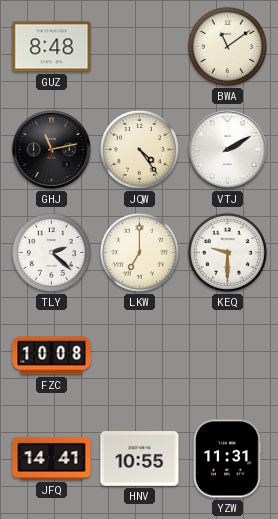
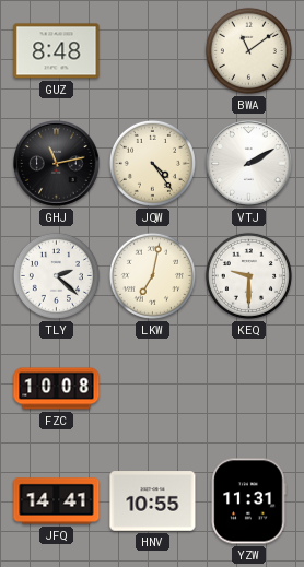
LKW: 7:00 -> 7:02
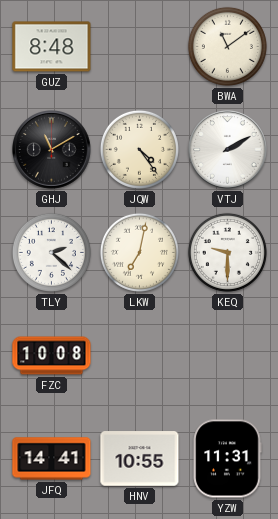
GHJ: 11:13 -> 11:10
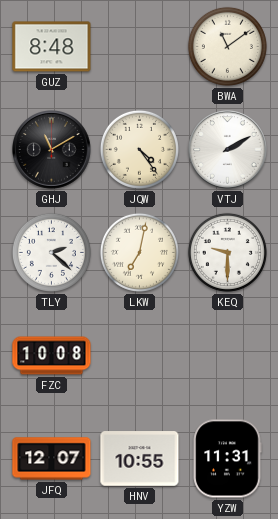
JFQ: 14:41 -> 12:07
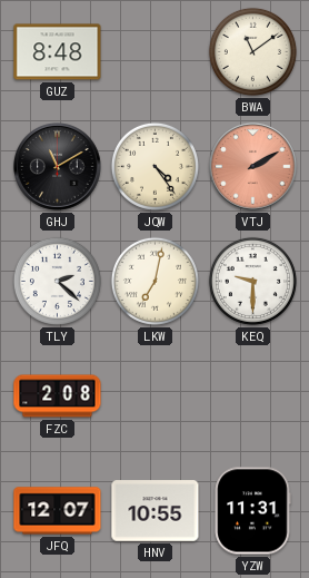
VTJ dial: white -> salmon
FZC: 10:08 -> 2:08
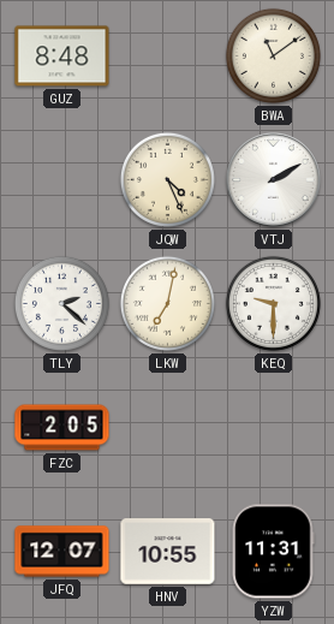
GHJ: 11:10 -> none
JQW: 4:24 -> 4:26
VTJ dial: salmon -> white
FZC: 2:08 -> 2:05
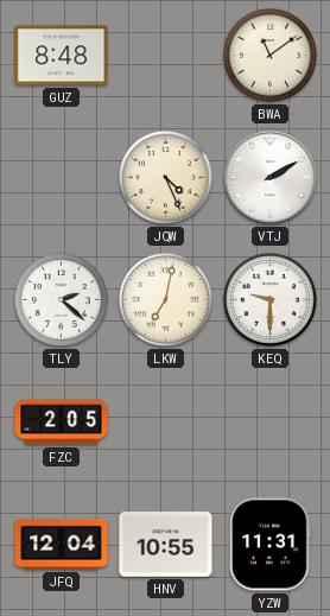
JFQ: 12:07 -> 12:04
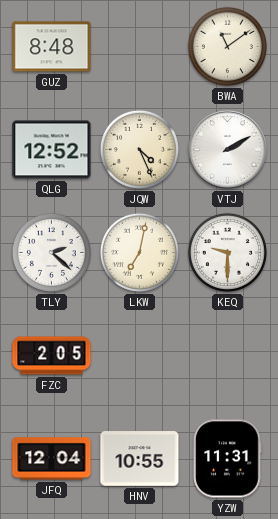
QLG: none -> 12:52
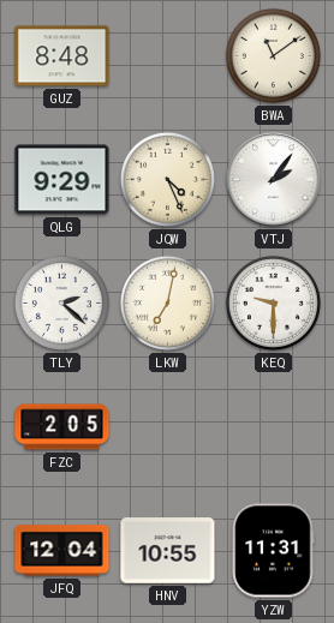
QLG: 12:52 -> 9:29
VTJ: 2:10 -> 2:06
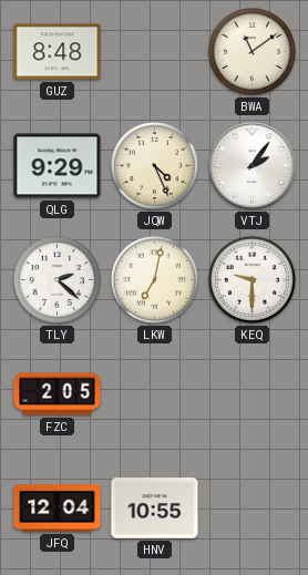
YZW: 11:31 -> none
